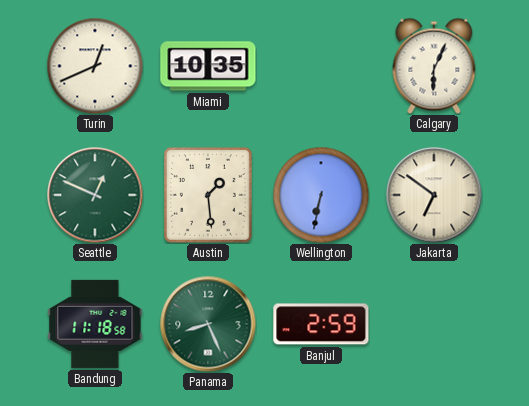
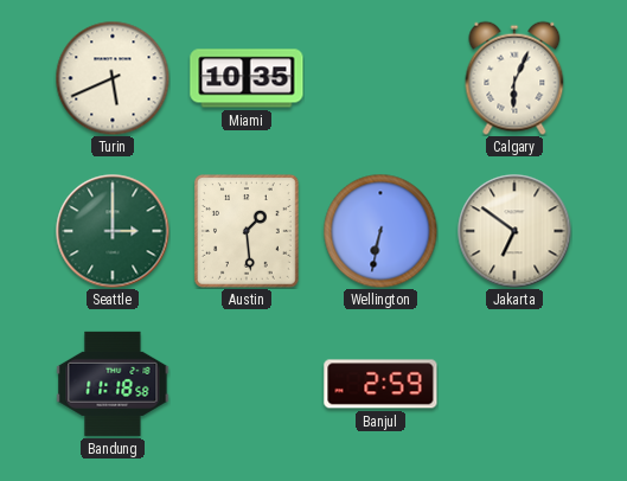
Turin: 12:41 -> 5:41
Seattle: 12:49 -> 3:00
Panama: 8:26 -> none
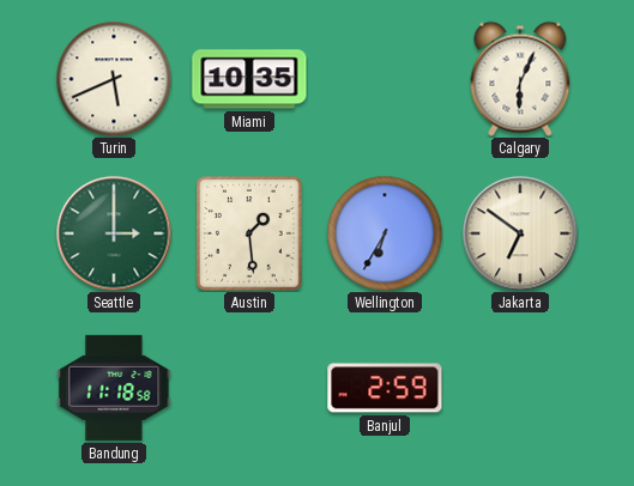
Wellington: 6:32 -> 6:35
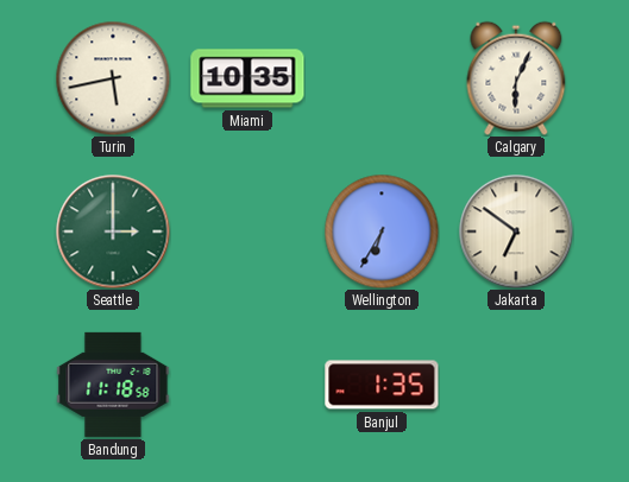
Turin: 5:41 -> 5:43
Austin: 1:29 -> none
Banjul: 2:59 -> 1:35
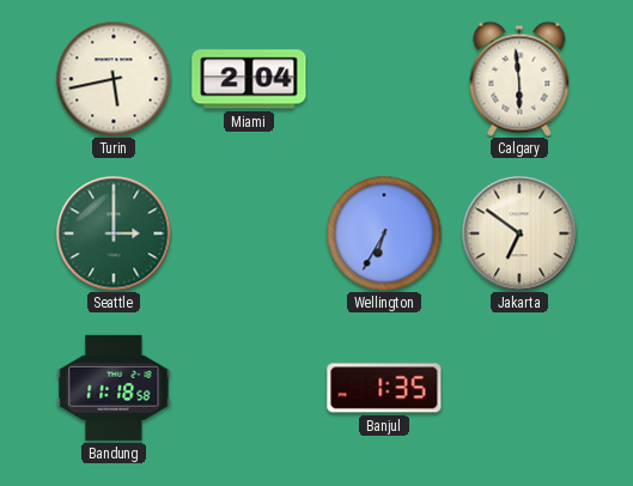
Miami: 10:35 -> 2:04
Calgary: 6:04 -> 5:59
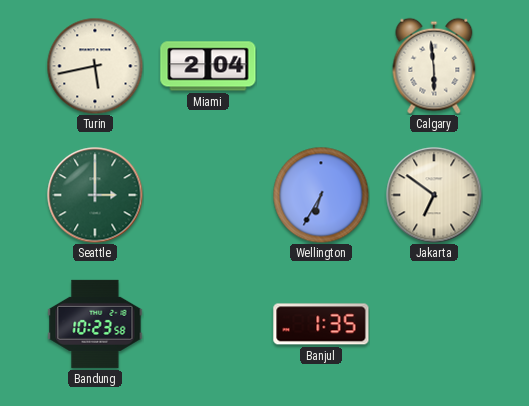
Bandung: 11:18 -> 10:23
